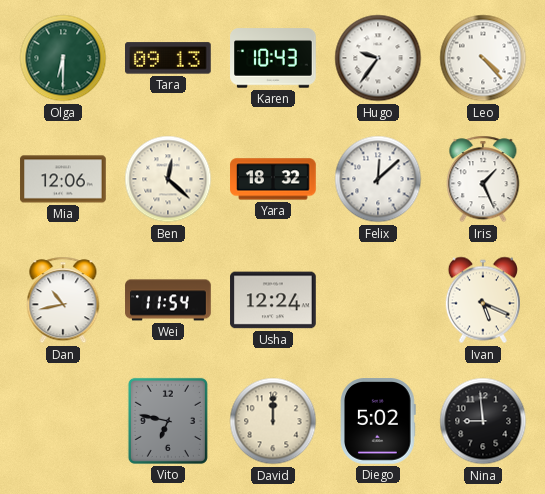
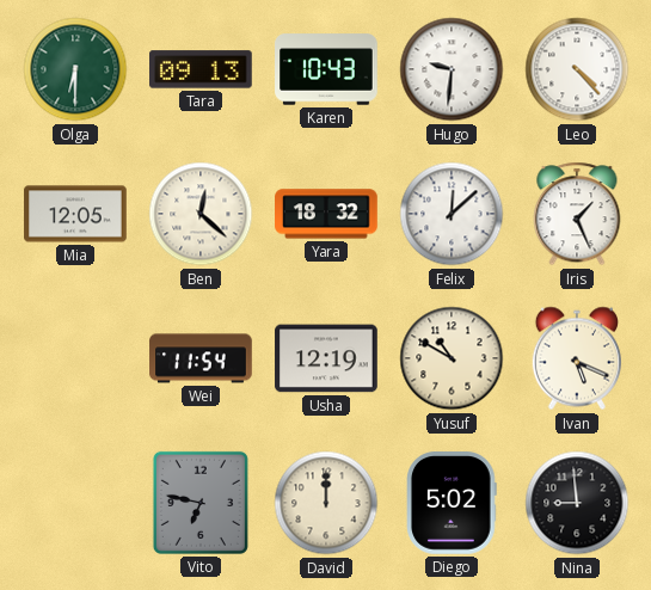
Hugo: 9:36 -> 9:31
Mia: 12:06 -> 12:05
Dan: 10:43 -> none
Usha: 12:24 -> 12:19
Yusuf: none -> 10:50
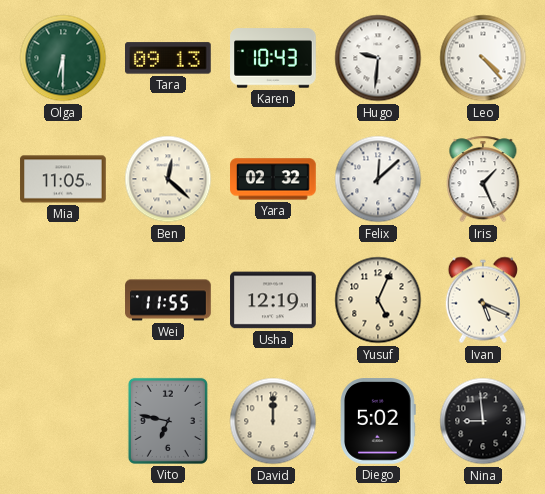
Mia: 12:05 -> 11:05
Yara: 18:32 -> 02:32
Wei: 11:54 -> 11:55
Yusuf: 10:50 -> 5:04
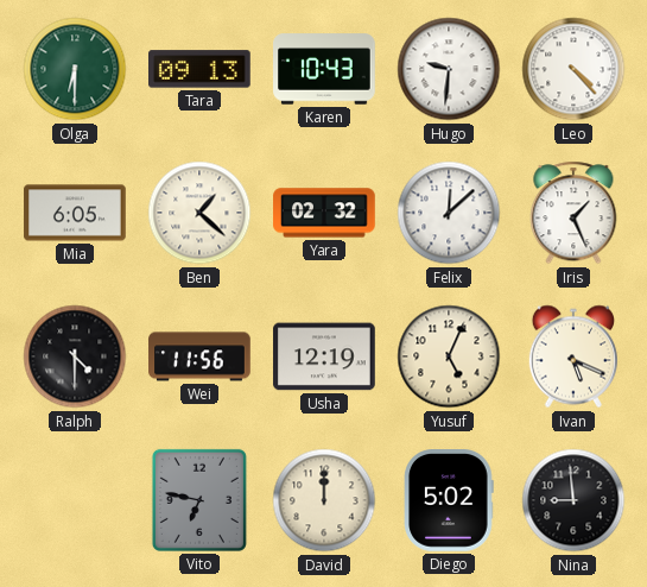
Mia: 11:05 -> 6:05
Ben: 12:22 -> 1:22
Ralph: none -> 4:30
Wei: 11:55 -> 11:56
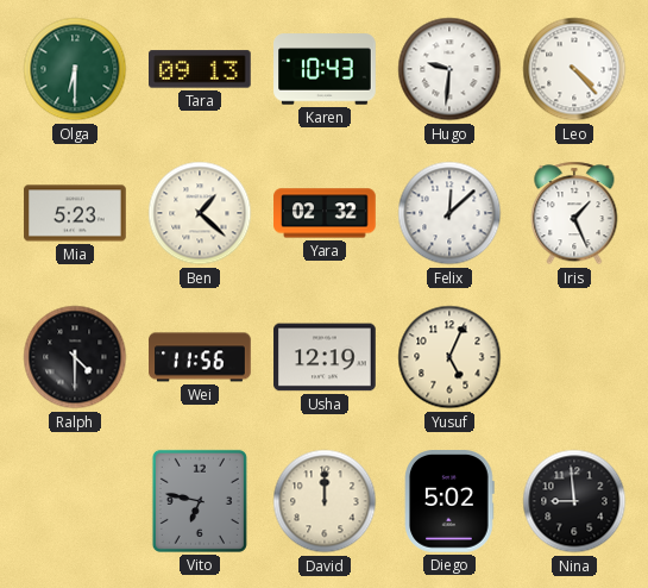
Mia: 6:05 -> 5:23
Ivan: 5:19 -> none
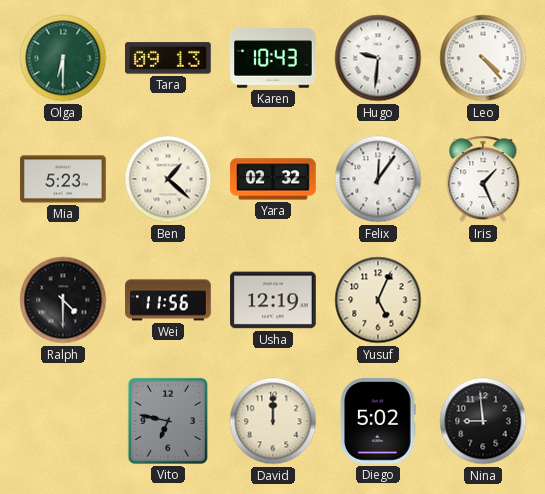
Felix: 12:08 -> 12:06
